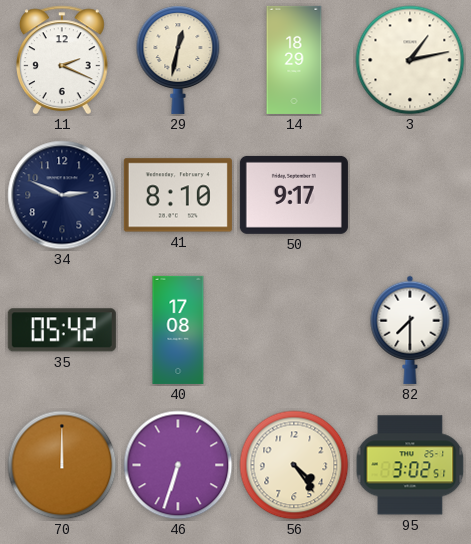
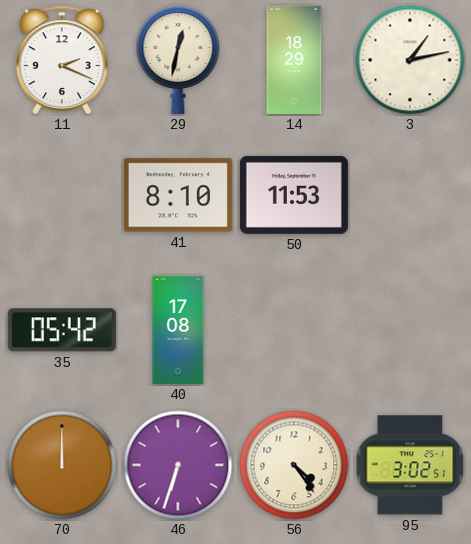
34: 2:49 -> none
50: 9:17 -> 11:53
82: 7:30 -> none
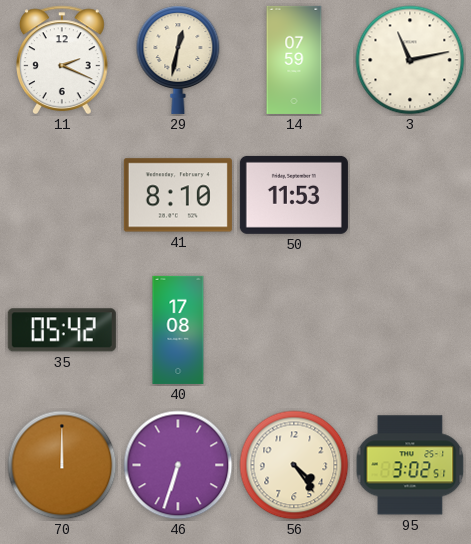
14: 18:29 -> 07:59
3: 1:13 -> 11:13
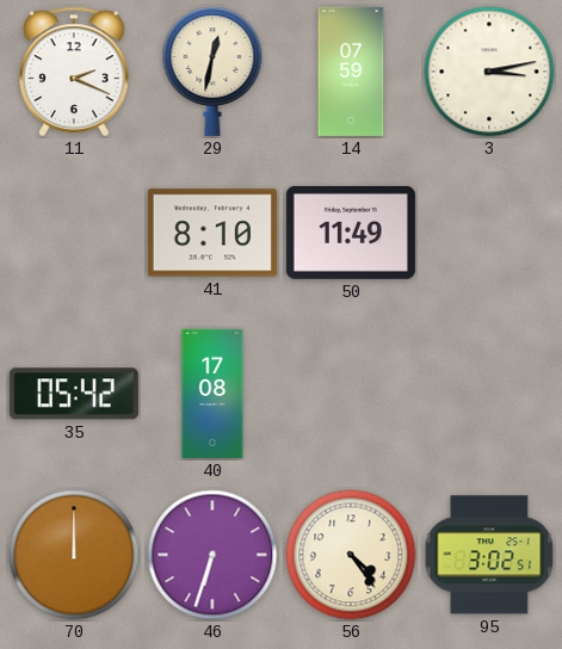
3: 11:13 -> 3:13
50: 11:53 -> 11:49
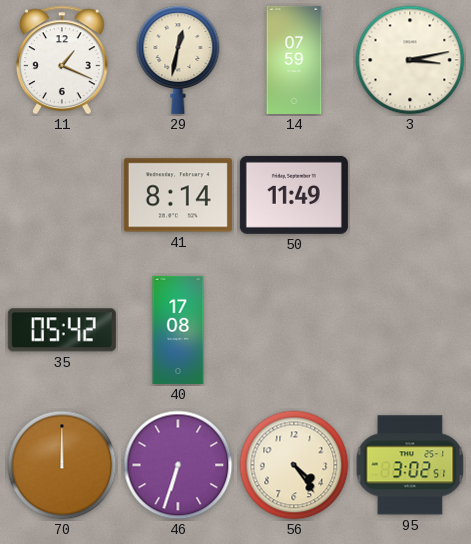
11: 2:19 -> 1:19
41: 8:10 -> 8:14
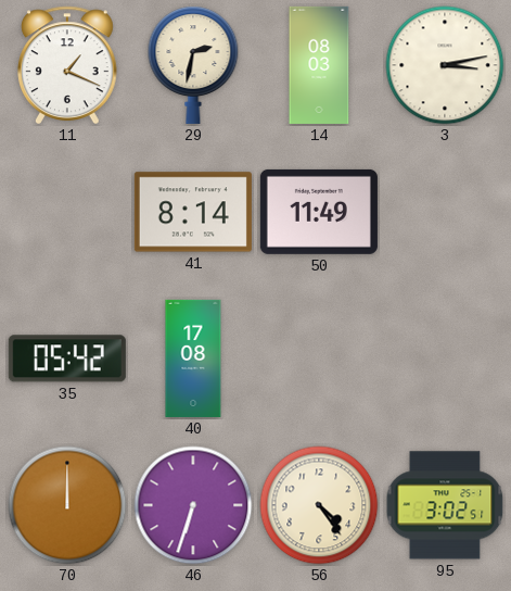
29: 12:32 -> 2:32
14: 07:59 -> 08:03
